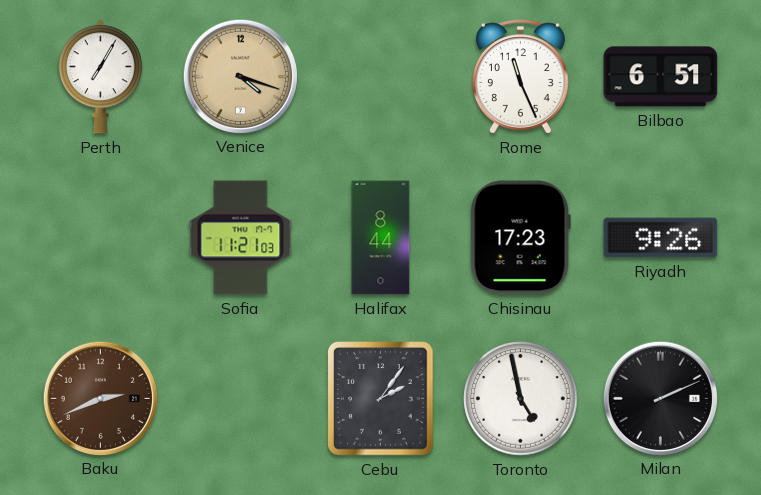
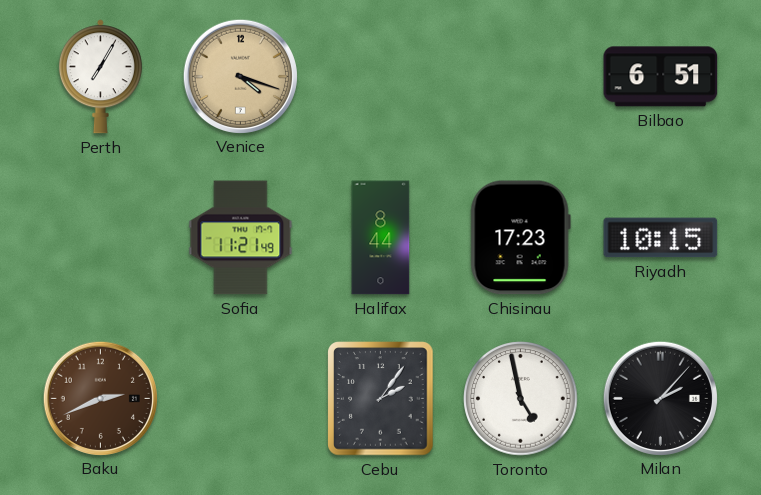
Rome: 11:26 -> none
Sofia: 11:21:03 -> 11:21:49
Riyadh: 9:26 -> 10:15
Milan: 2:11 -> 2:07
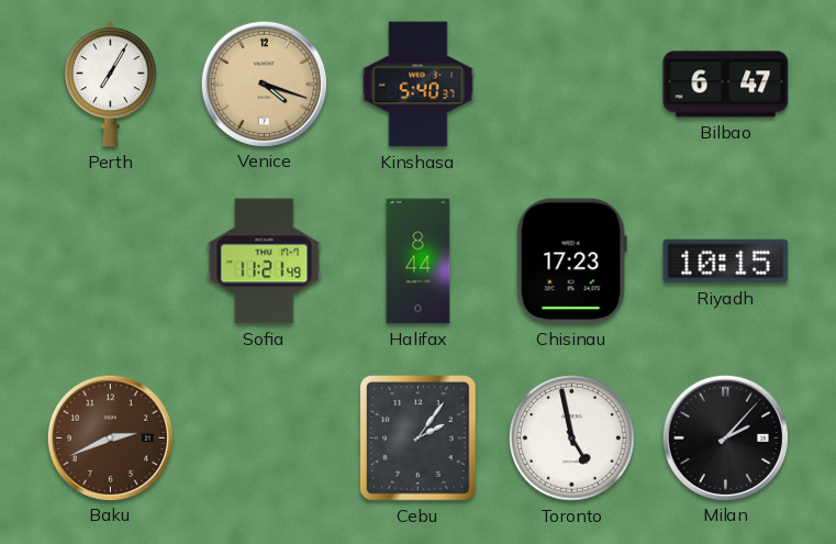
Kinshasa: none -> 5:40
Bilbao: 6:51 -> 6:47
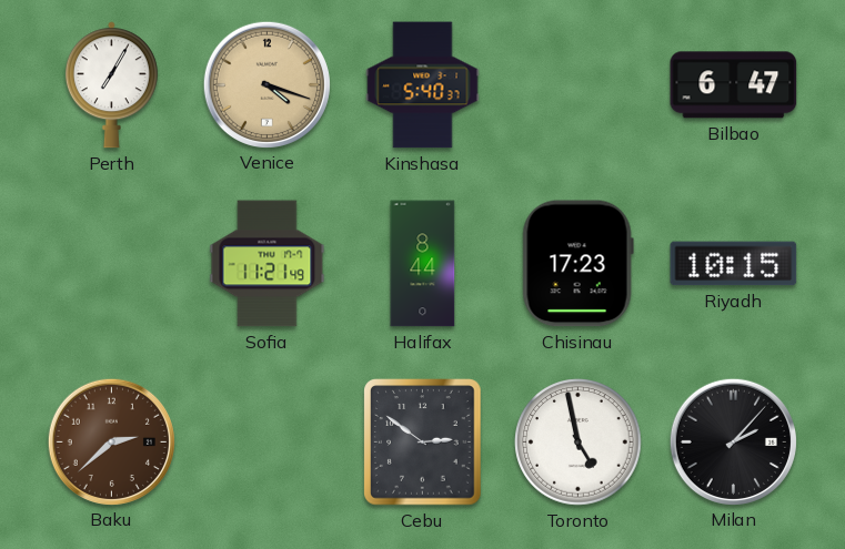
Baku: 2:41 -> 2:38
Cebu: 2:06 -> 2:51
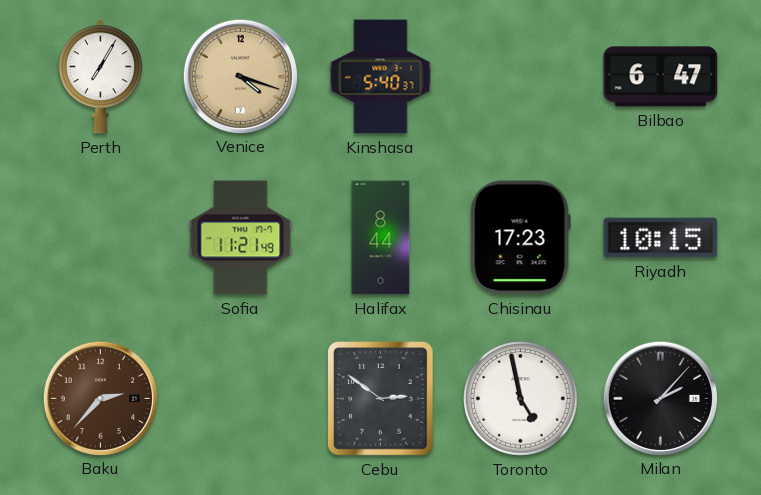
Baku: 2:38 -> 2:37
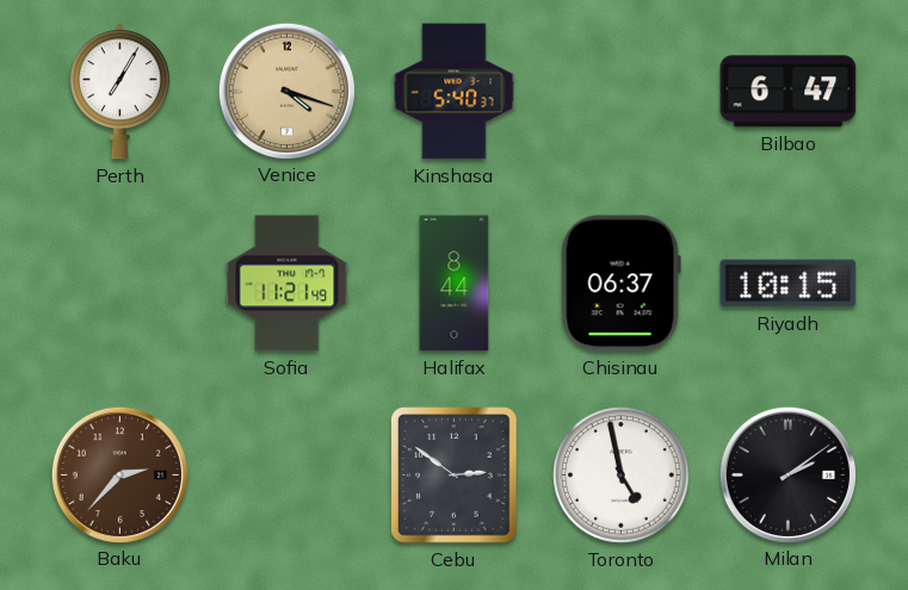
Chisinau: 17:23 -> 06:37
Milan: 2:07 -> 2:09
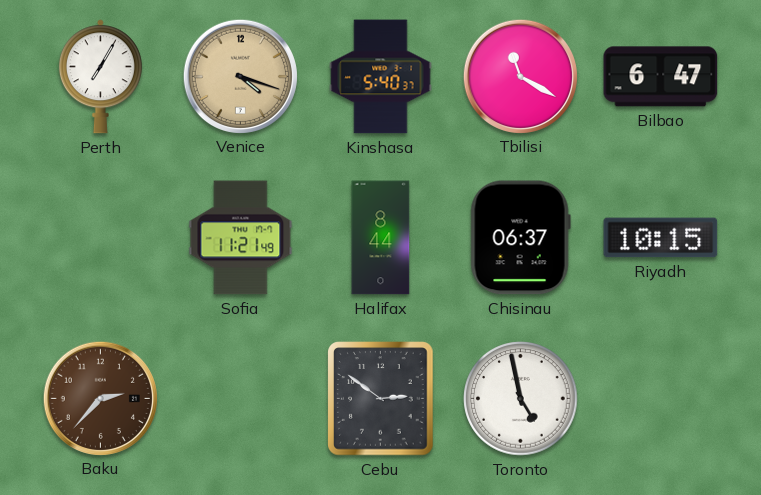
Tbilisi: none -> 11:20
Milan: 2:09 -> none
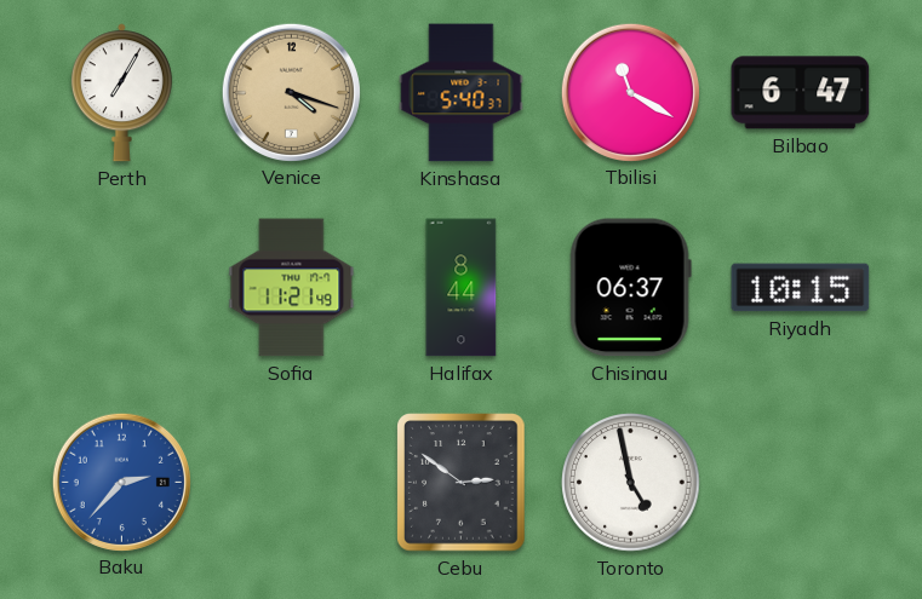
Baku dial: brown -> blue
